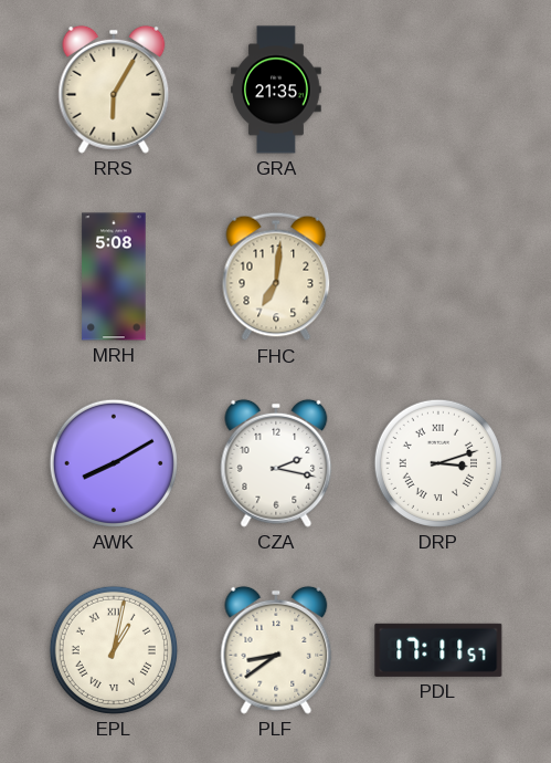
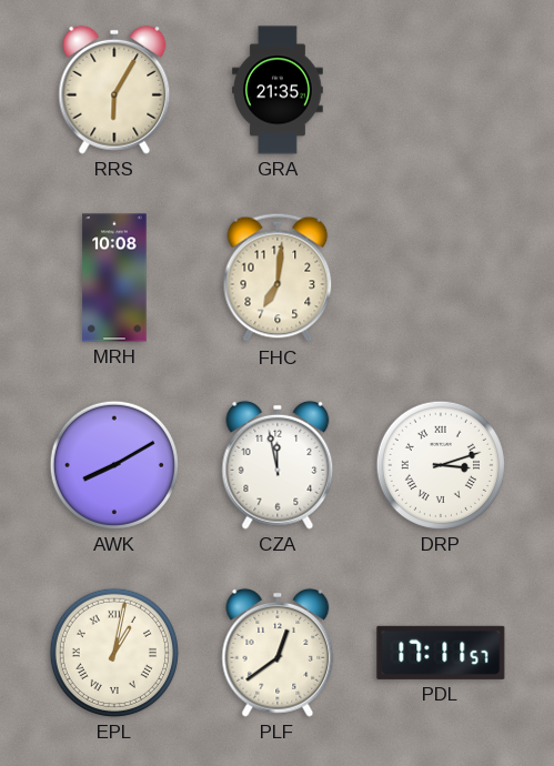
MRH: 5:08 -> 10:08
CZA: 2:17 -> 11:58
PLF: 8:39 -> 12:39
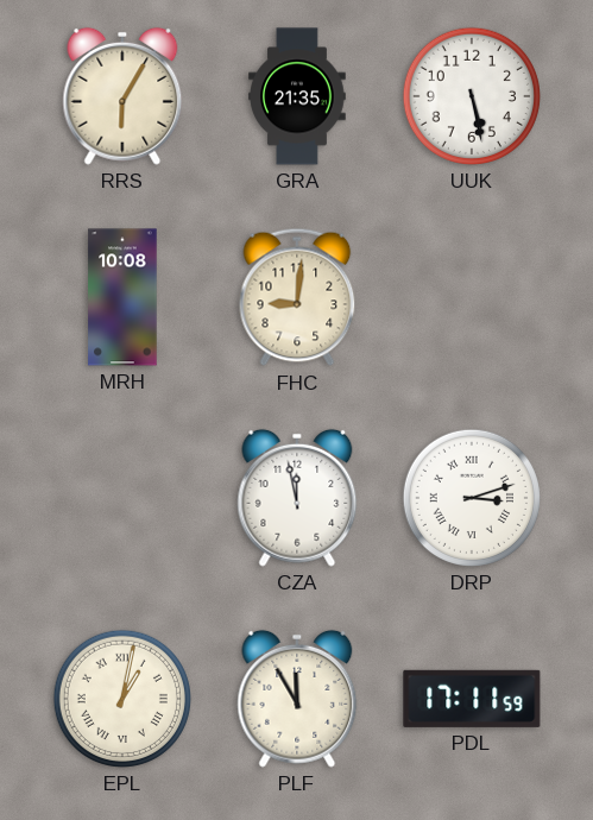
UUK: none -> 5:28
FHC: 7:01 -> 9:01
AWK: 8:10 -> none
PLF: 12:39 -> 11:55
PDL: 17:11:57 -> 17:11:59
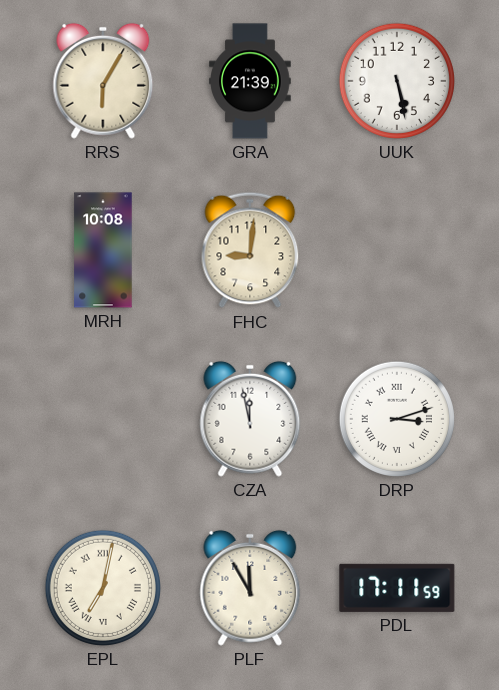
GRA: 21:35 -> 21:39
EPL: 1:02 -> 7:02
